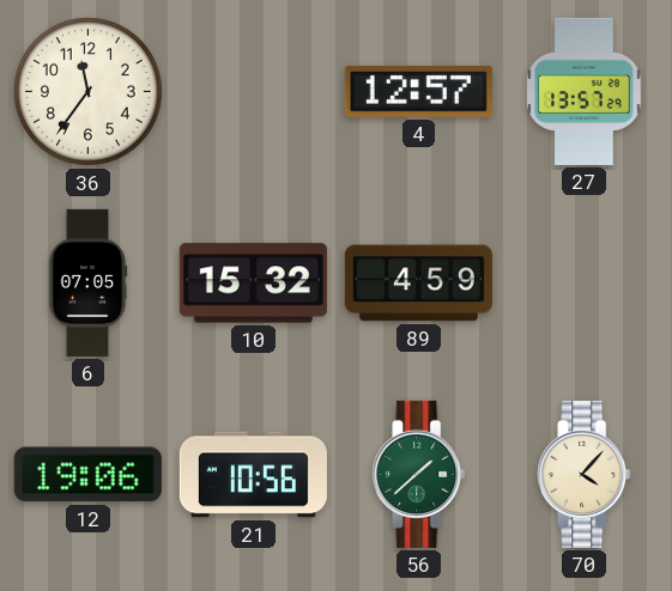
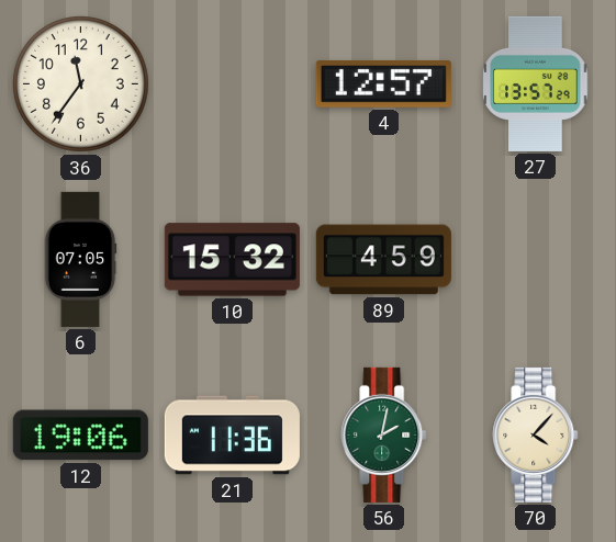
21: 10:56 -> 11:36
56: 1:38 -> 2:02
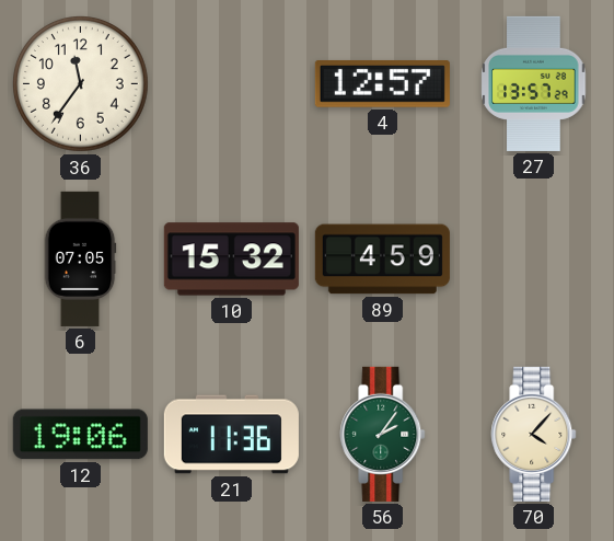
56: 2:02 -> 2:06
